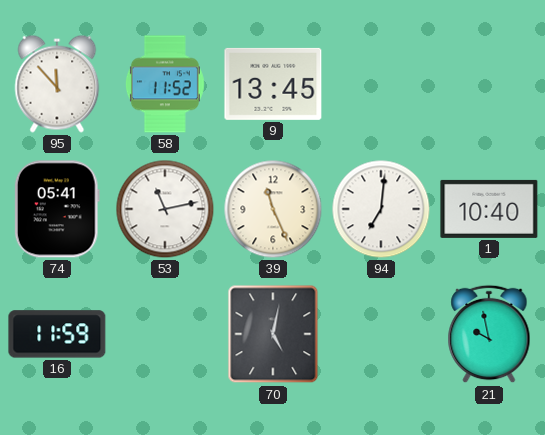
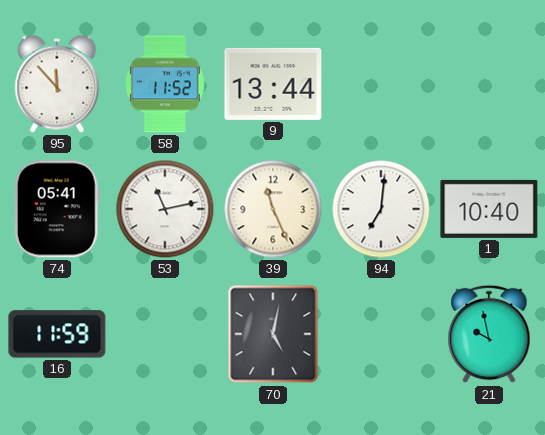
9: 13:45 -> 13:44
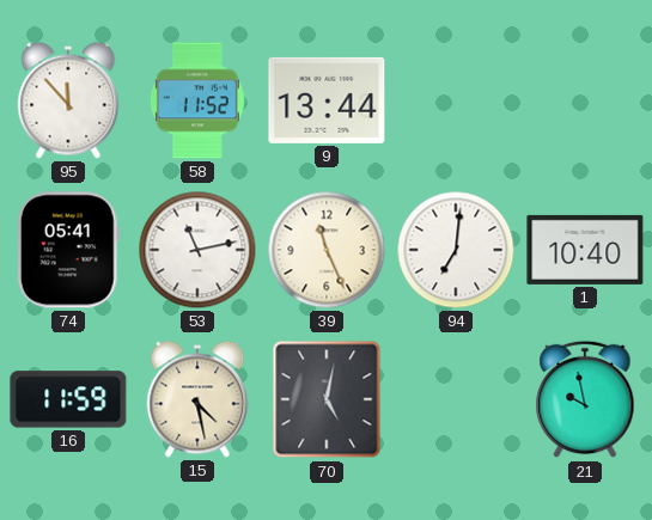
15: none -> 4:28
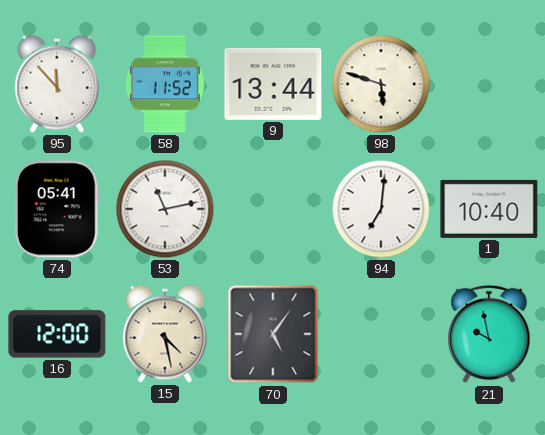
98: none -> 5:48
39: 11:26 -> none
16: 11:59 -> 12:00
70: 5:02 -> 5:06
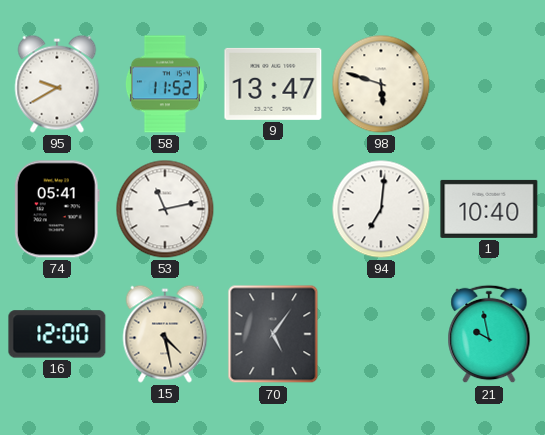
95: 11:53 -> 9:40
9: 13:44 -> 13:47
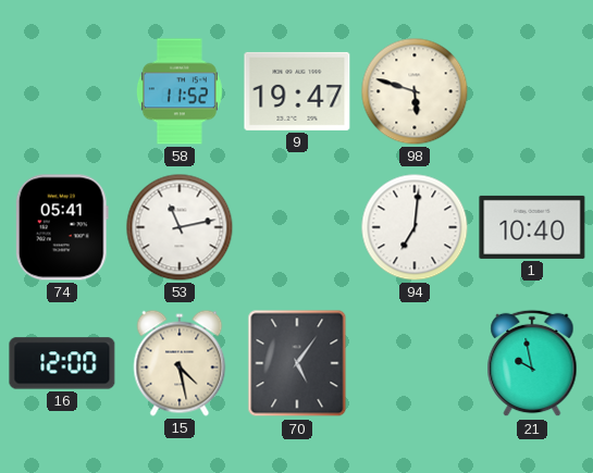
95: 9:40 -> none
9: 13:47 -> 19:47
